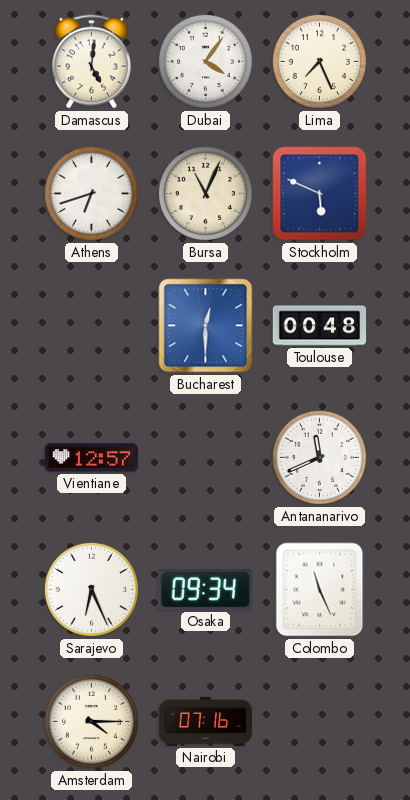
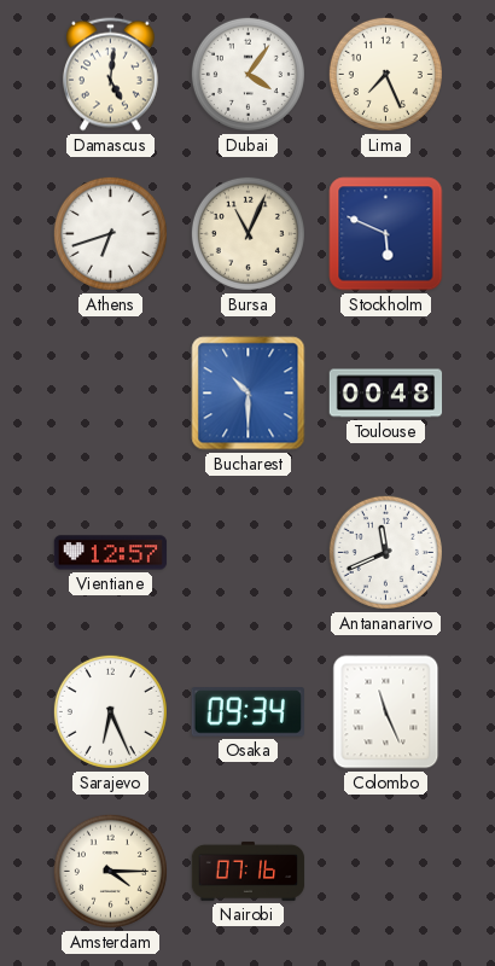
Bucharest: 12:30 -> 10:30
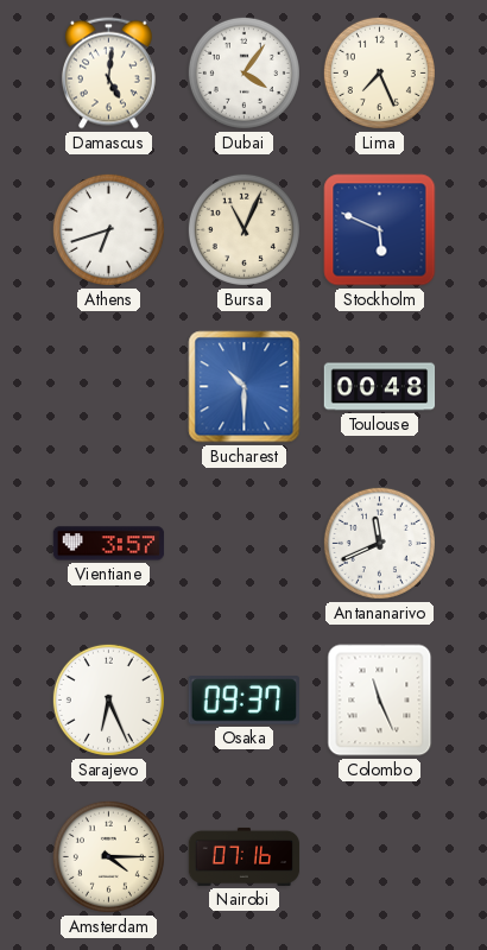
Vientiane: 12:57 -> 3:57
Osaka: 09:34 -> 09:37
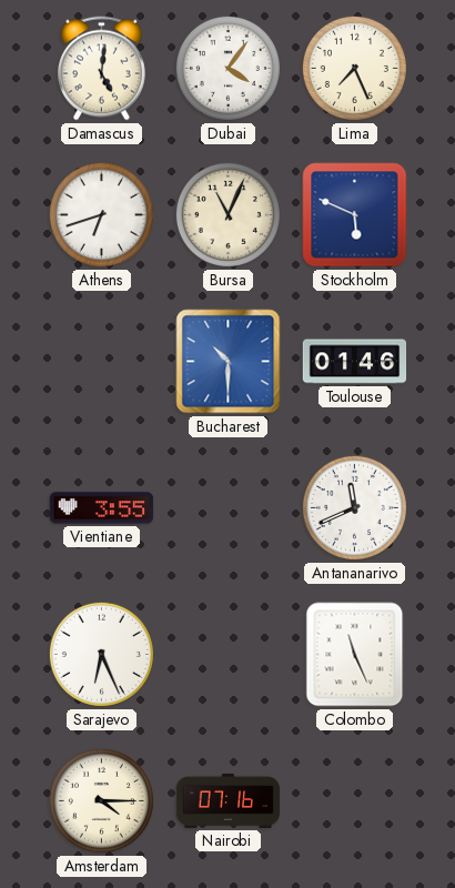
Toulouse: 00:48 -> 01:46
Vientiane: 3:57 -> 3:55
Osaka: 09:37 -> none
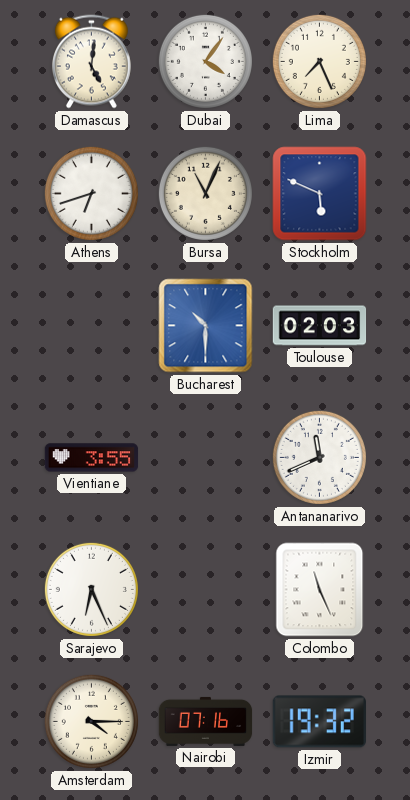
Toulouse: 01:46 -> 02:03
Izmir: none -> 19:32
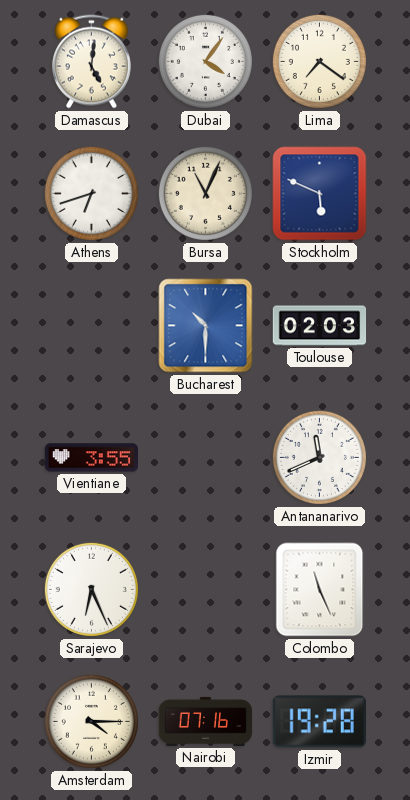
Lima: 7:26 -> 7:21
Izmir: 19:32 -> 19:28
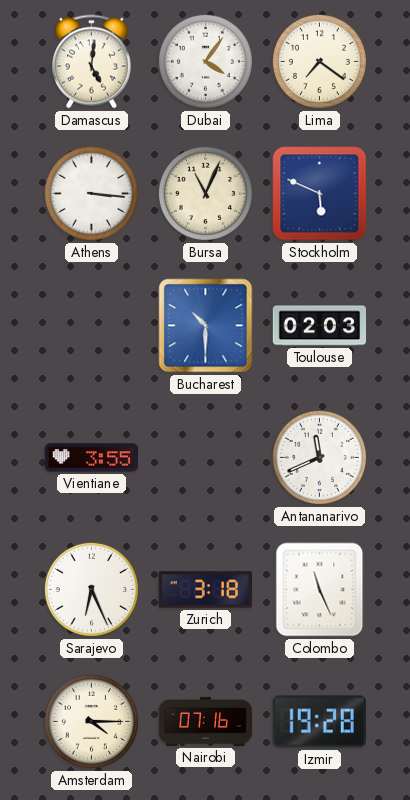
Athens: 6:42 -> 3:16
Zurich: none -> 3:18
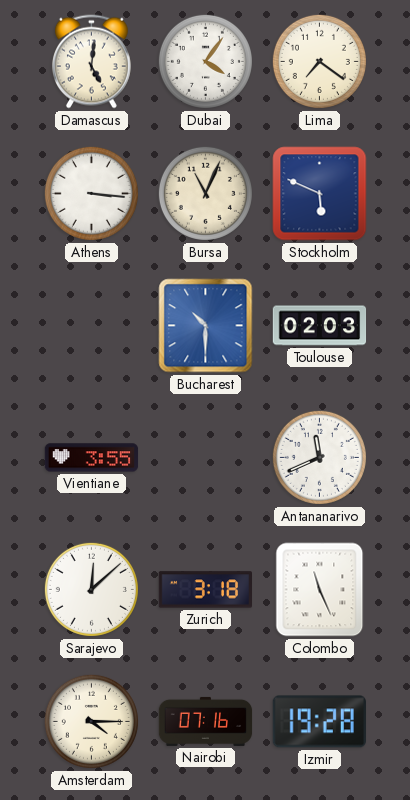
Sarajevo: 6:26 -> 12:08
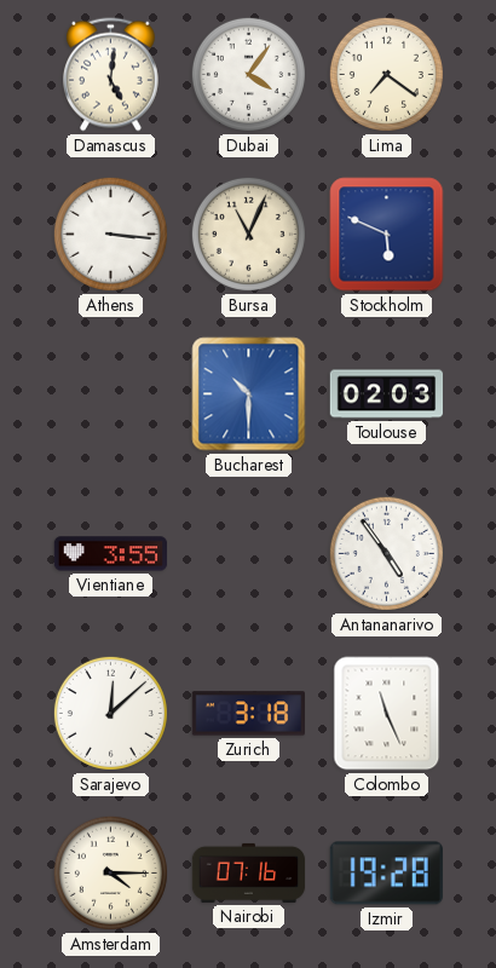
Antananarivo: 11:41 -> 4:54
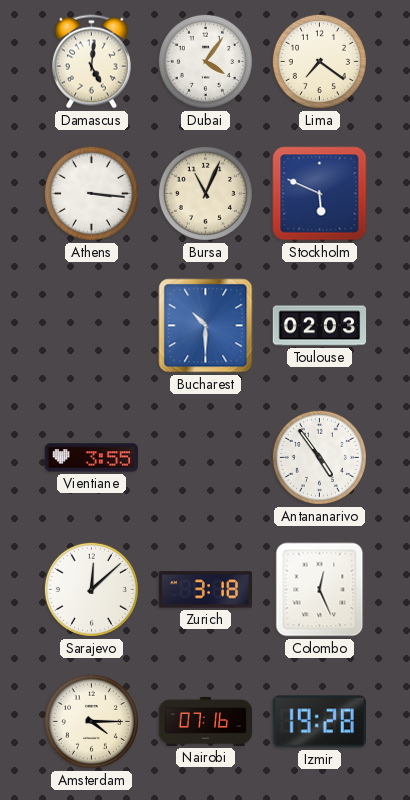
Colombo: 11:26 -> 12:26
